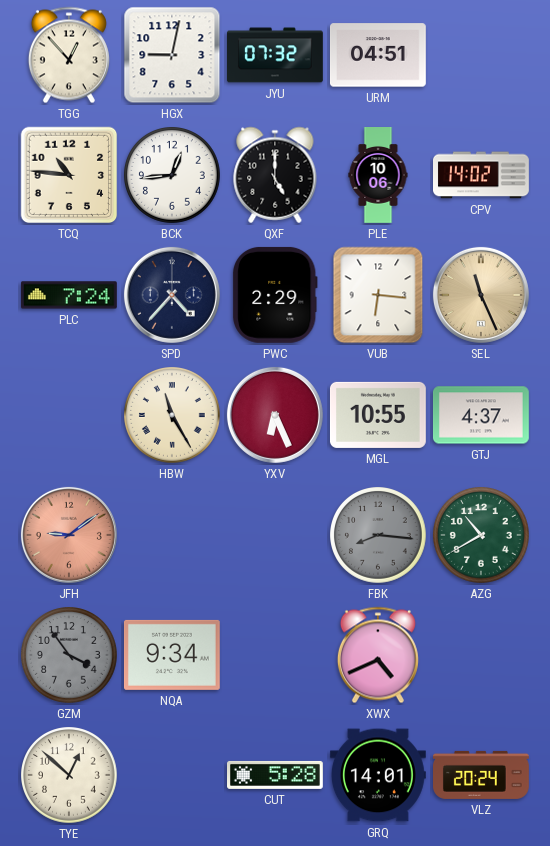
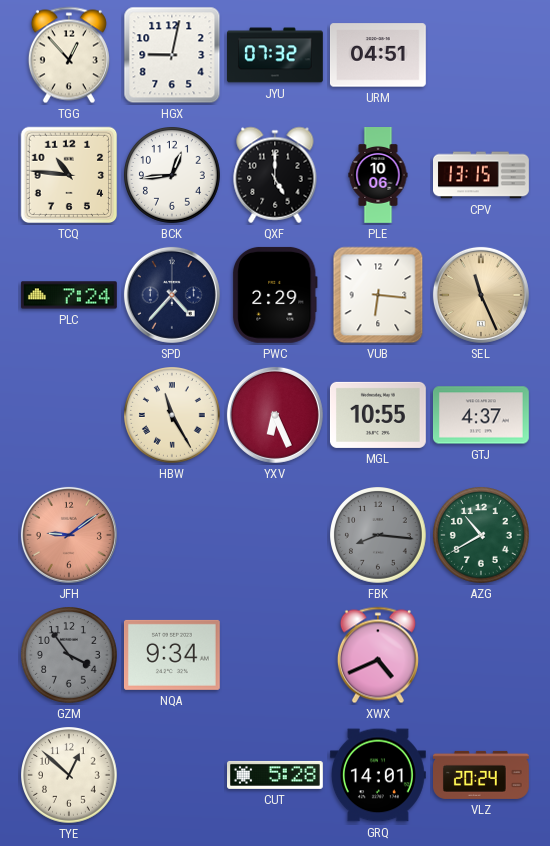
CPV: 14:02 -> 13:15
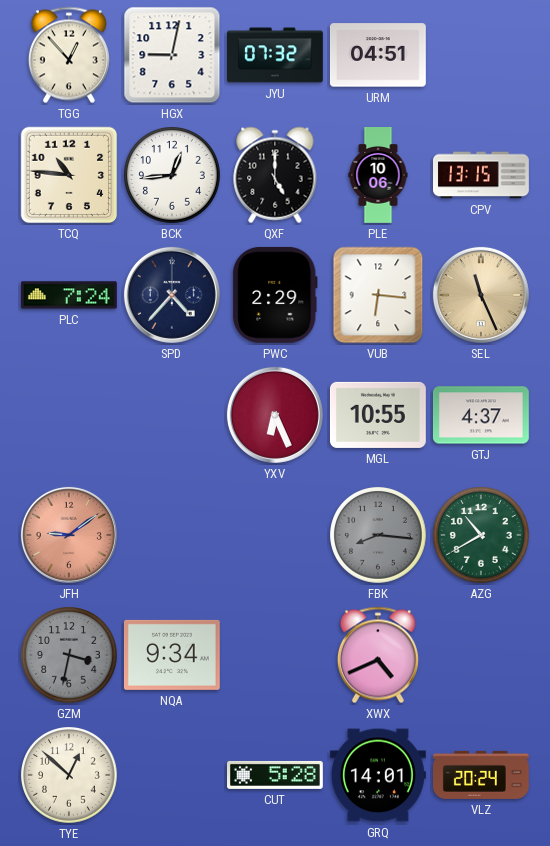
HBW: 11:25 -> none
GZM: 3:54 -> 3:32
